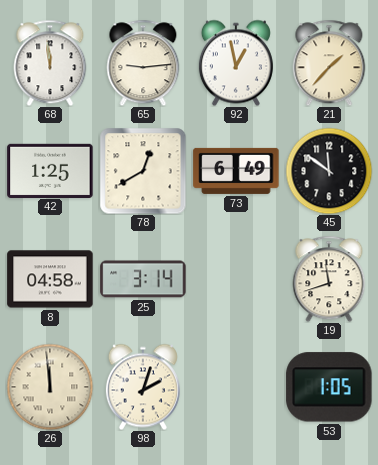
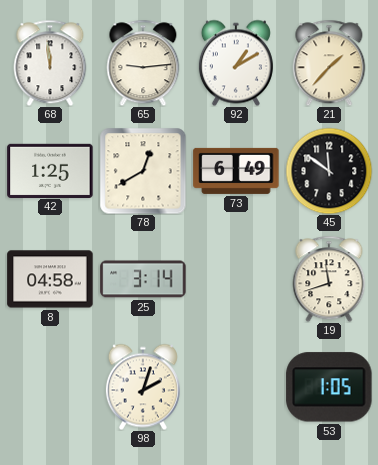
92: 12:58 -> 1:10
26: 11:59 -> none
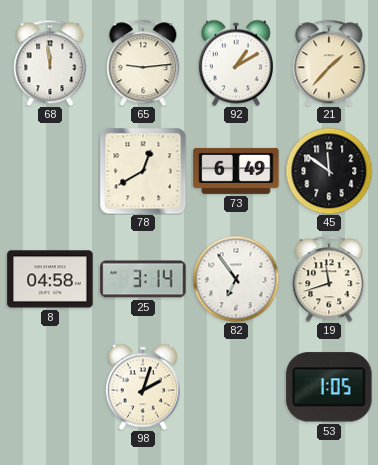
42: 1:25 -> none
82: none -> 6:54
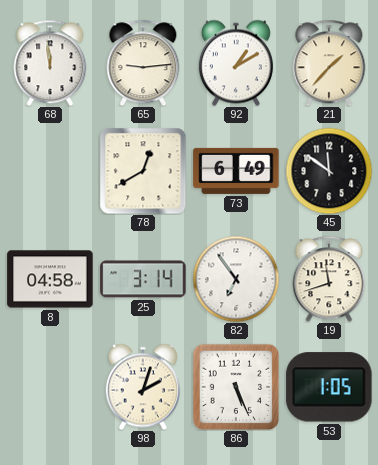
86: none -> 5:26
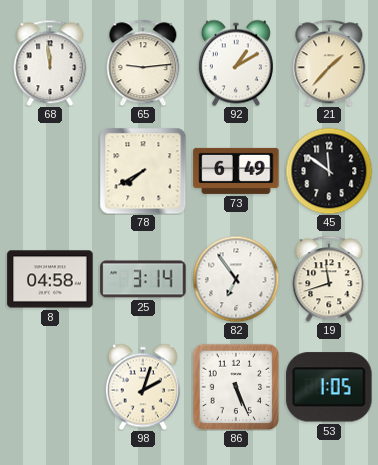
78: 12:40 -> 7:40
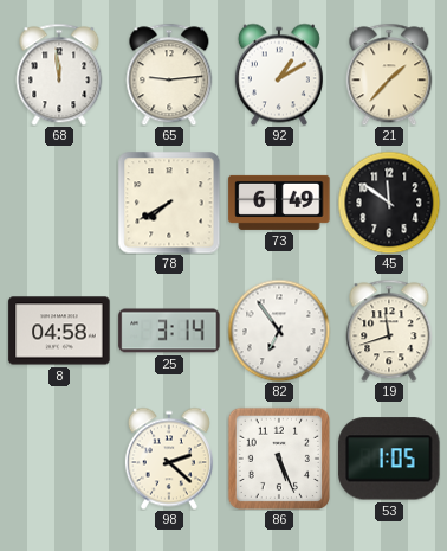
98: 2:03 -> 2:22
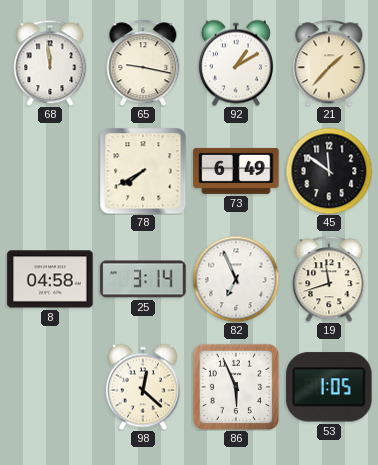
65: 9:14 -> 9:17
82: 6:54 -> 6:56
98: 2:22 -> 12:22
86: 5:26 -> 5:56
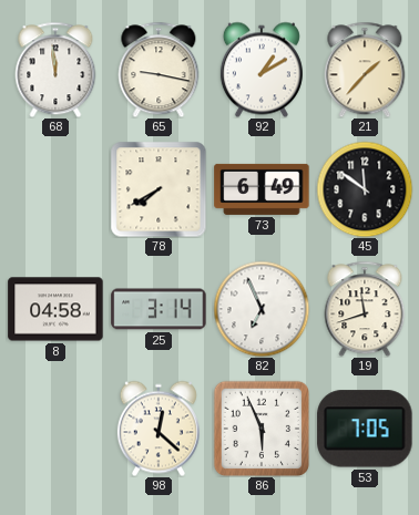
53: 1:05 -> 7:05
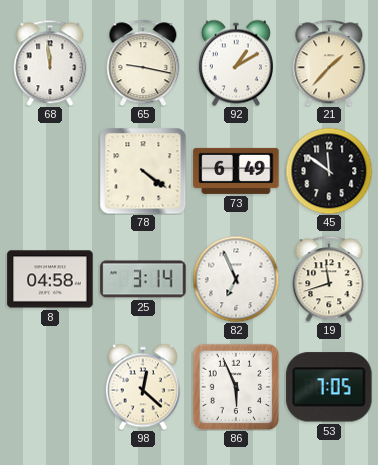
78: 7:40 -> 4:21
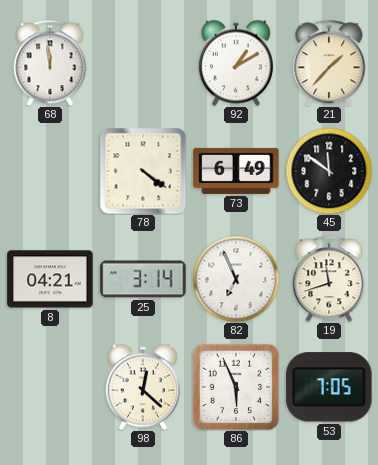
65: 9:17 -> none
8: 04:58 -> 04:21
